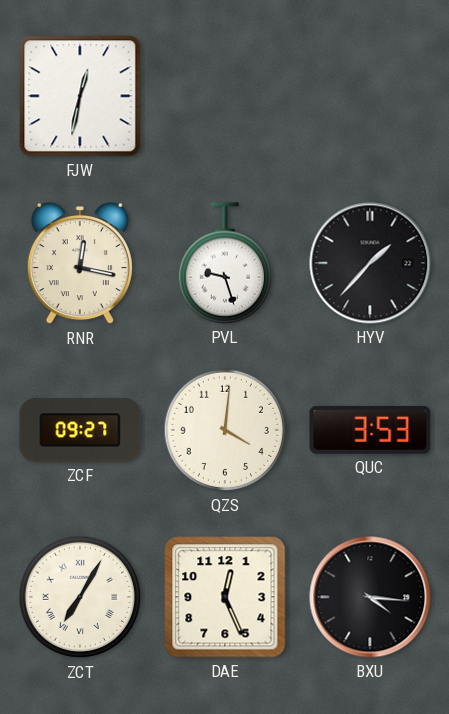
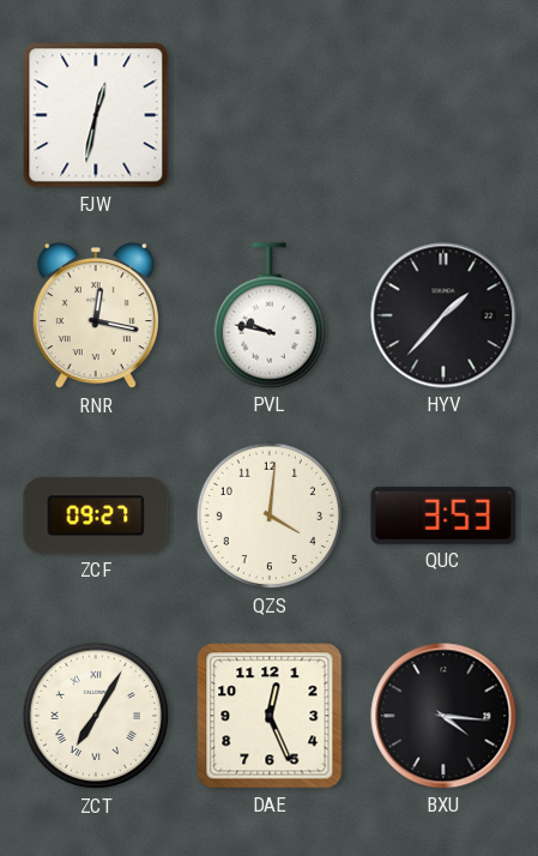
PVL: 9:27 -> 9:47
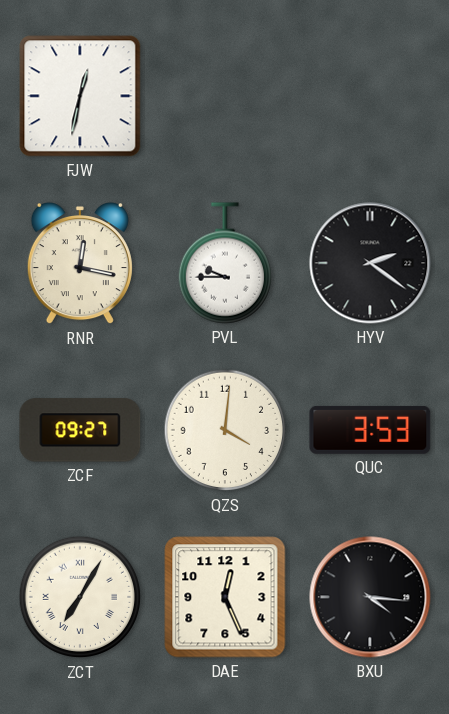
PVL: 9:47 -> 9:45
HYV: 1:37 -> 2:21
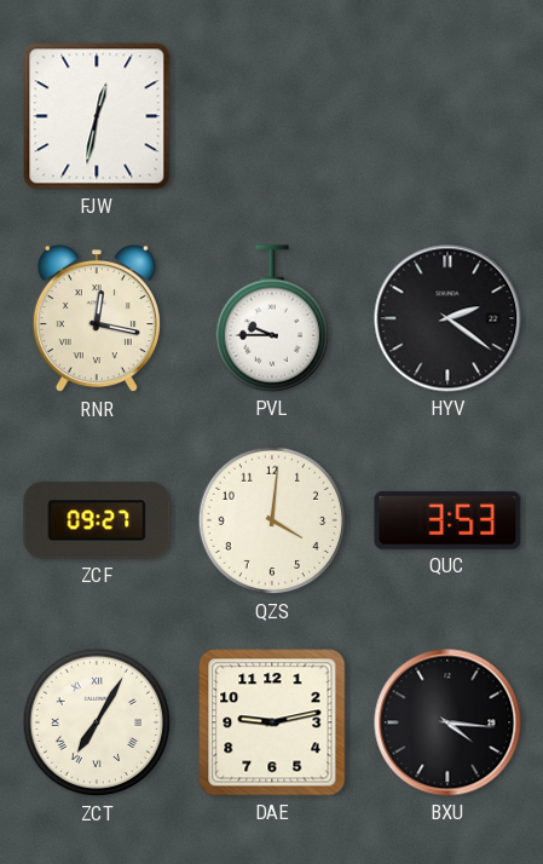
DAE: 12:26 -> 9:13
